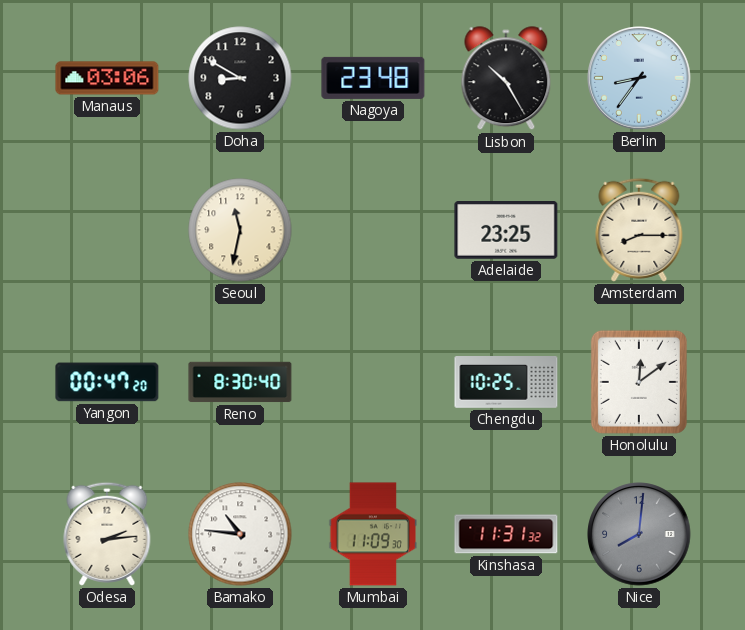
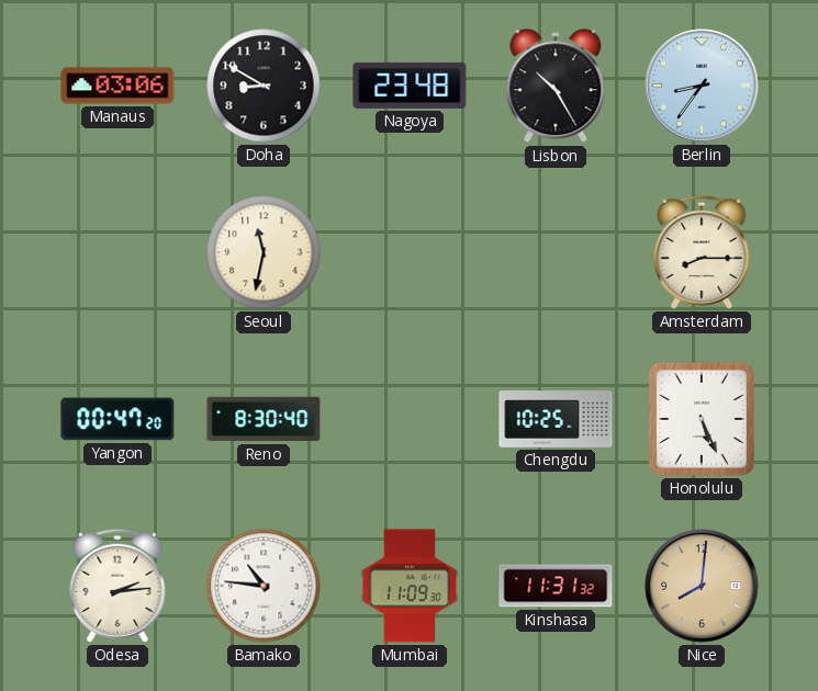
Adelaide: 23:25 -> none
Honolulu: 12:09 -> 5:26
Nice dial: grey -> champagne
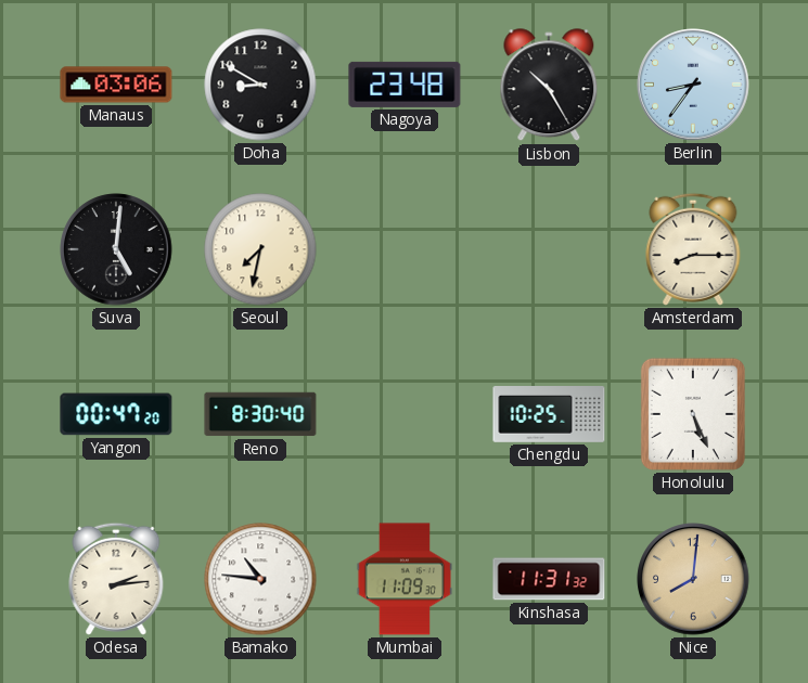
Suva: none -> 5:01
Seoul: 11:32 -> 7:32
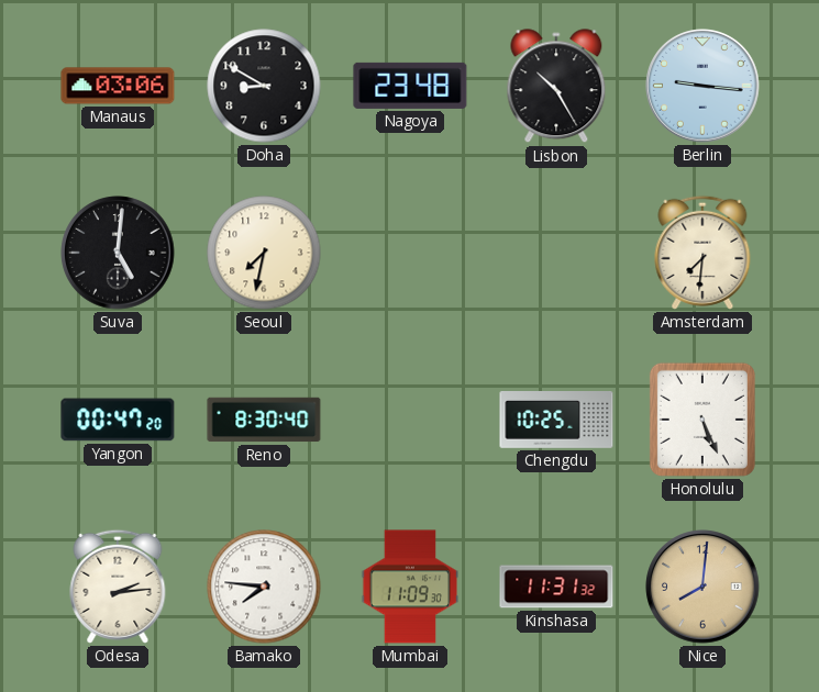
Berlin: 8:36 -> 9:16
Amsterdam: 8:15 -> 7:31
Bamako: 10:46 -> 7:46
